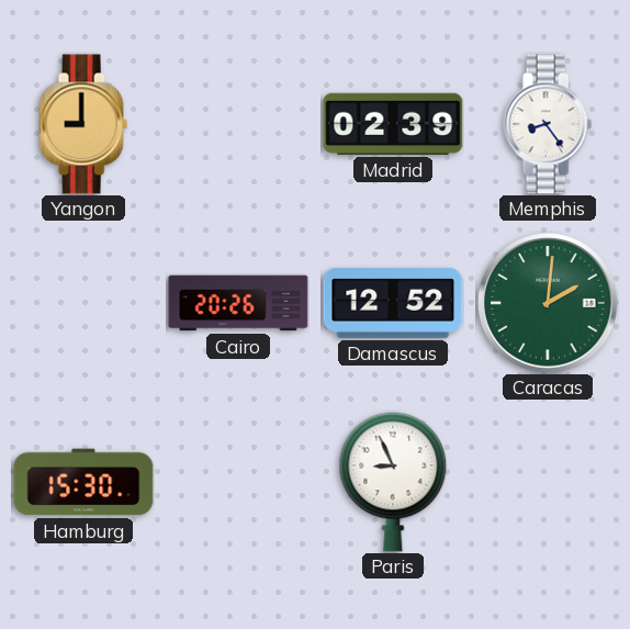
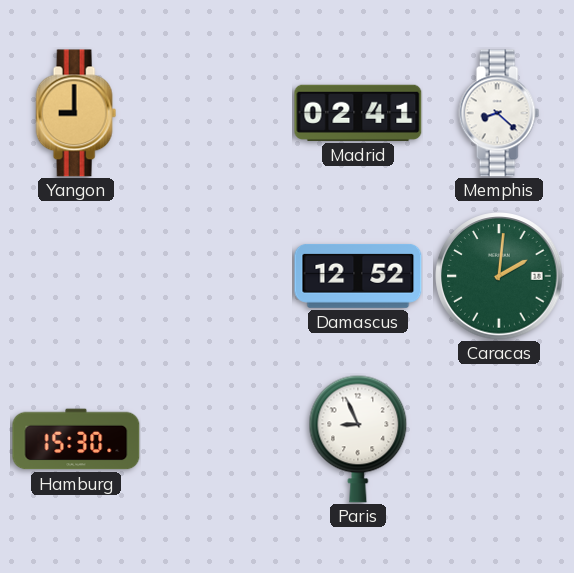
Madrid: 02:39 -> 02:41
Memphis: 8:24 -> 8:22
Cairo: 20:26 -> none
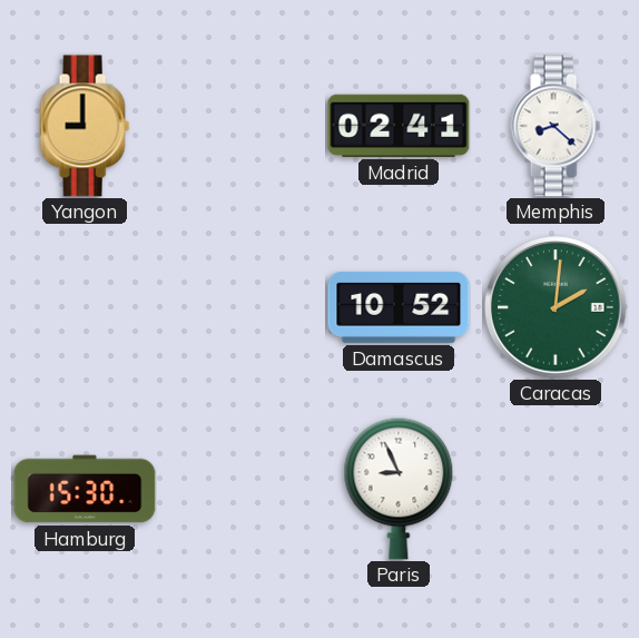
Damascus: 12:52 -> 10:52
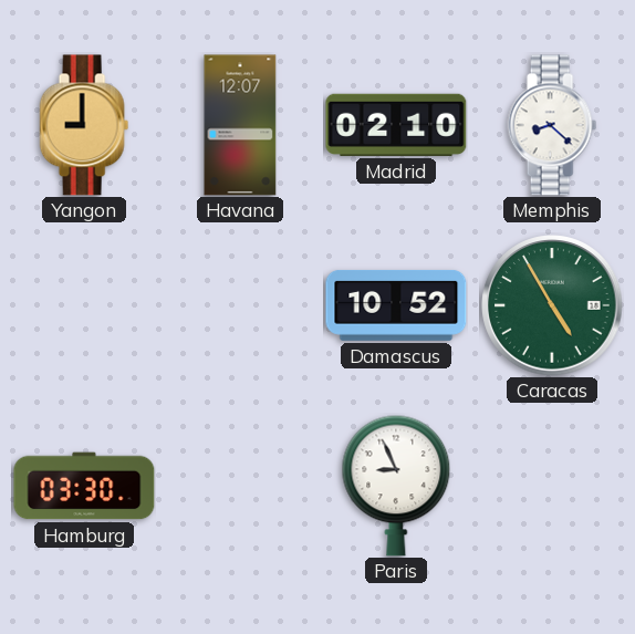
Havana: none -> 12:07
Madrid: 02:41 -> 02:10
Caracas: 2:01 -> 4:55
Hamburg: 15:30 -> 03:30
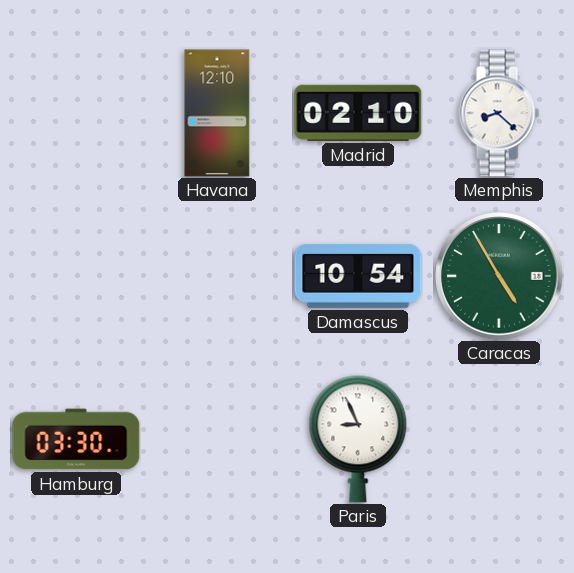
Yangon: 9:00 -> none
Havana: 12:07 -> 12:10
Damascus: 10:52 -> 10:54
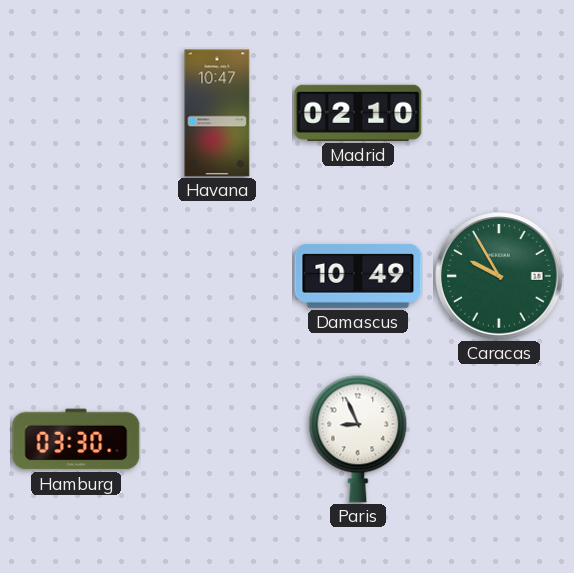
Havana: 12:10 -> 10:47
Memphis: 8:22 -> none
Damascus: 10:54 -> 10:49
Caracas: 4:55 -> 9:55
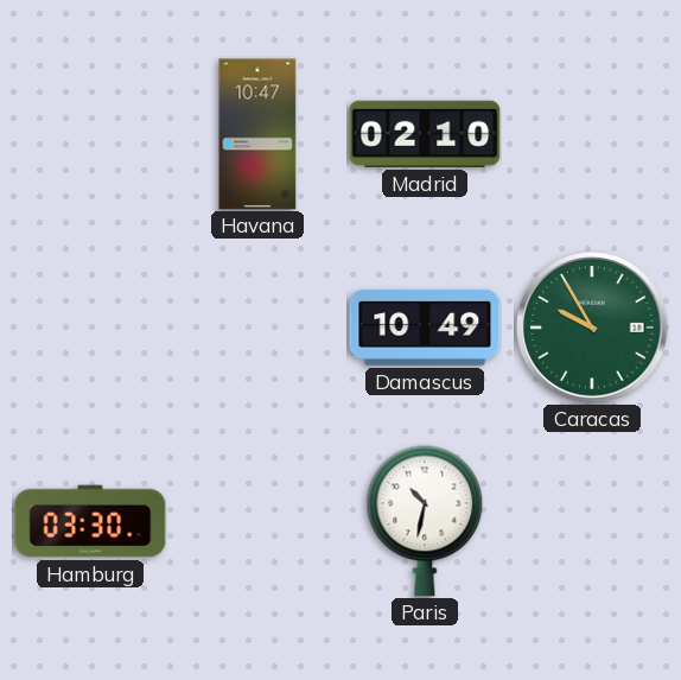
Paris: 8:56 -> 10:32
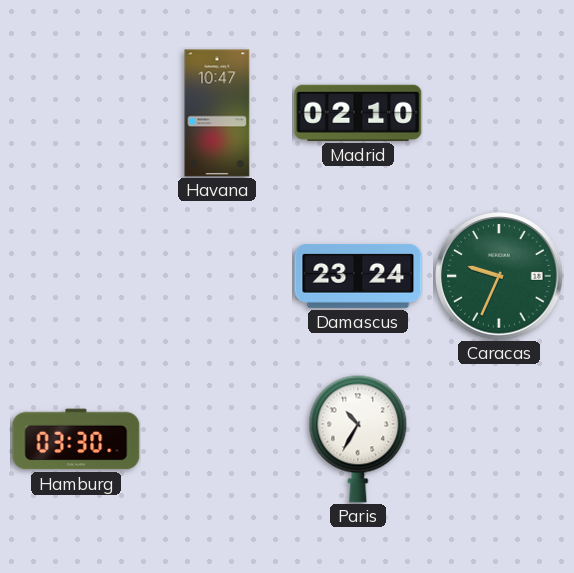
Damascus: 10:49 -> 23:24
Caracas: 9:55 -> 9:34
Paris: 10:32 -> 10:35
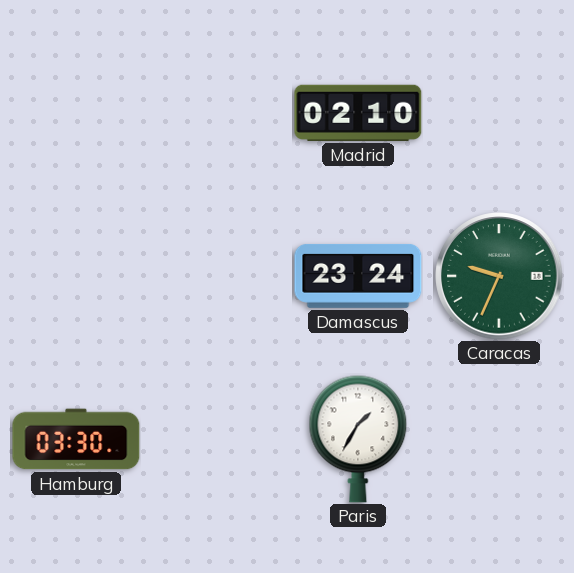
Havana: 10:47 -> none
Paris: 10:35 -> 1:35
